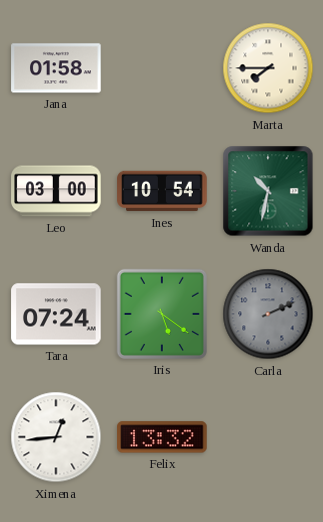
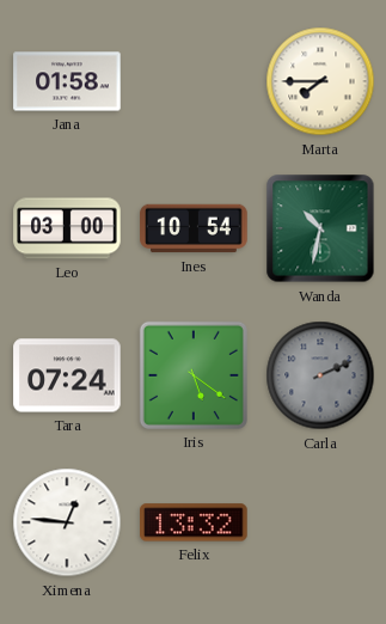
Ximena: 12:44 -> 12:46
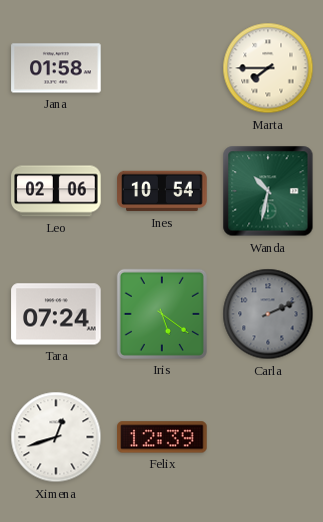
Leo: 03:00 -> 02:06
Ximena: 12:46 -> 12:42
Felix: 13:32 -> 12:39
